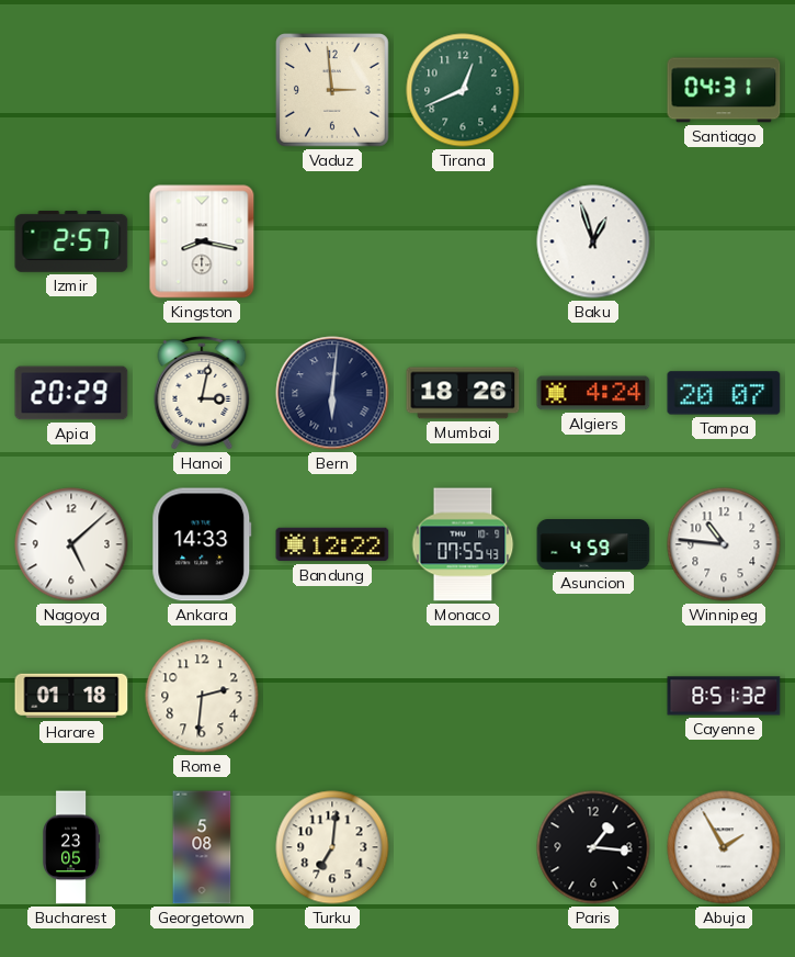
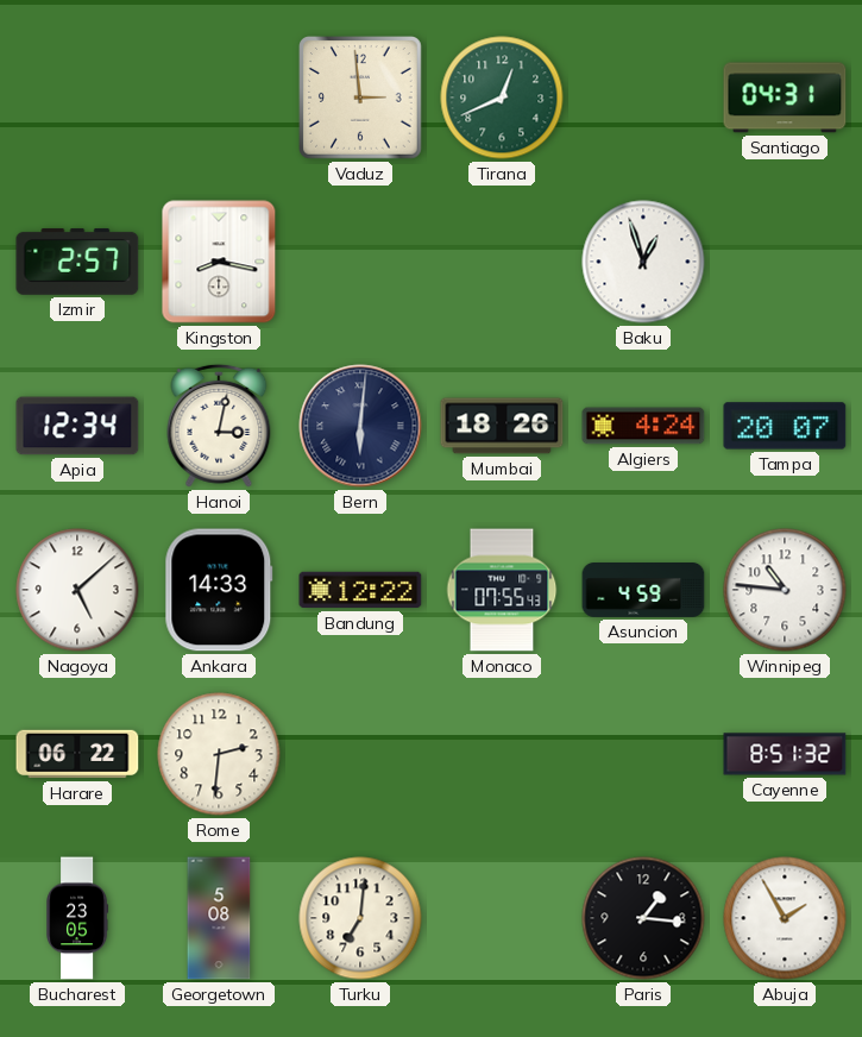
Apia: 20:29 -> 12:34
Harare: 01:18 -> 06:22
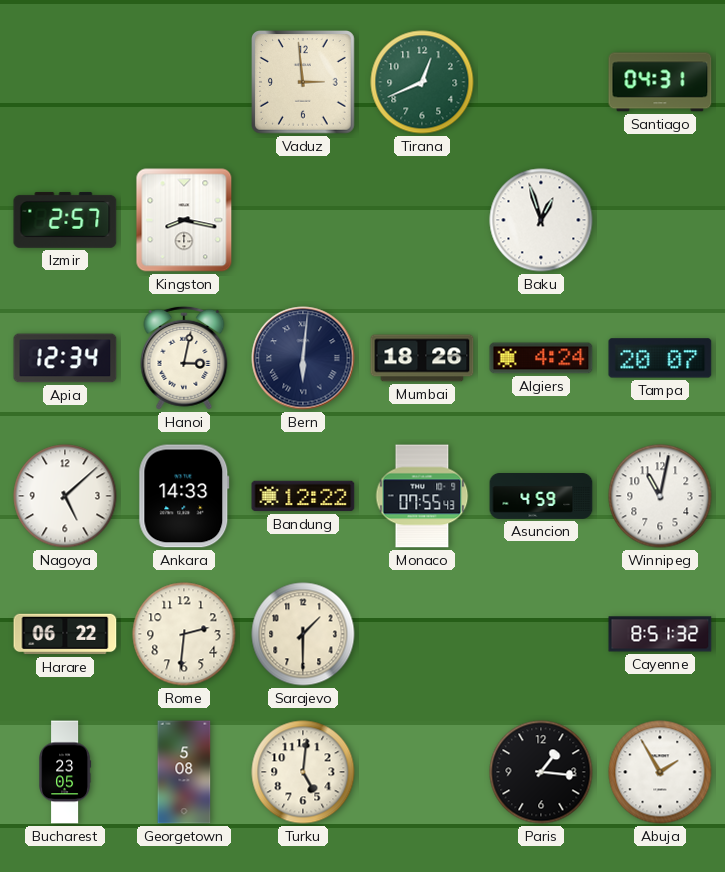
Winnipeg: 10:46 -> 11:02
Sarajevo: none -> 1:30
Turku: 7:01 -> 5:01
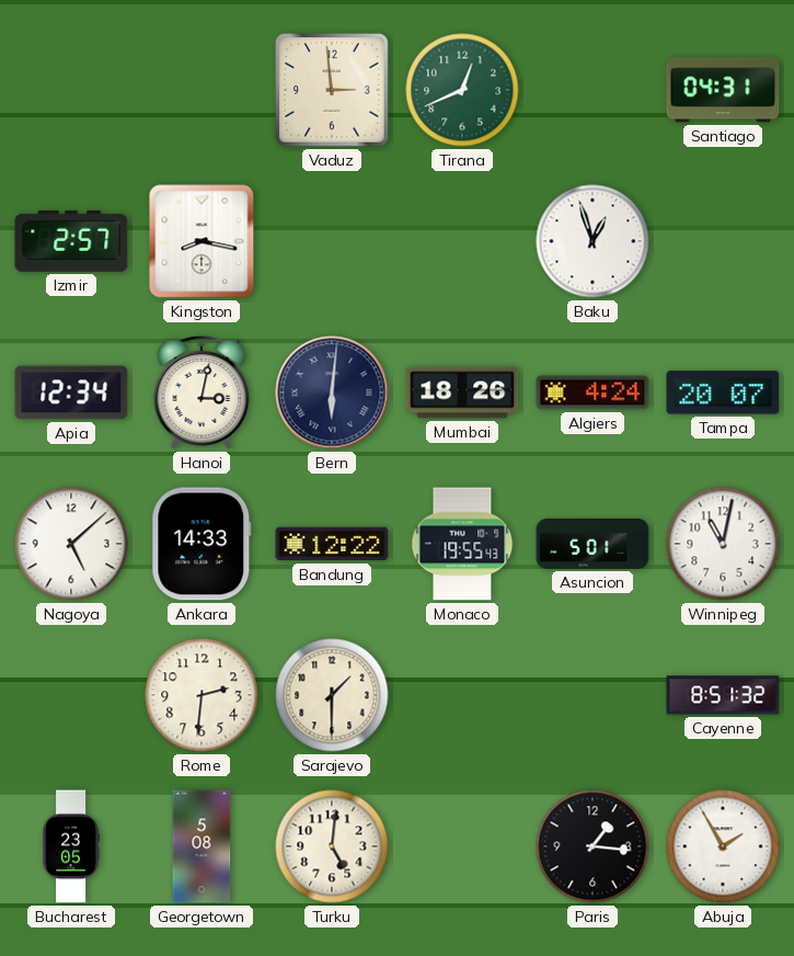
Monaco: 07:55 -> 19:55
Asuncion: 4:59 -> 5:01
Harare: 06:22 -> none
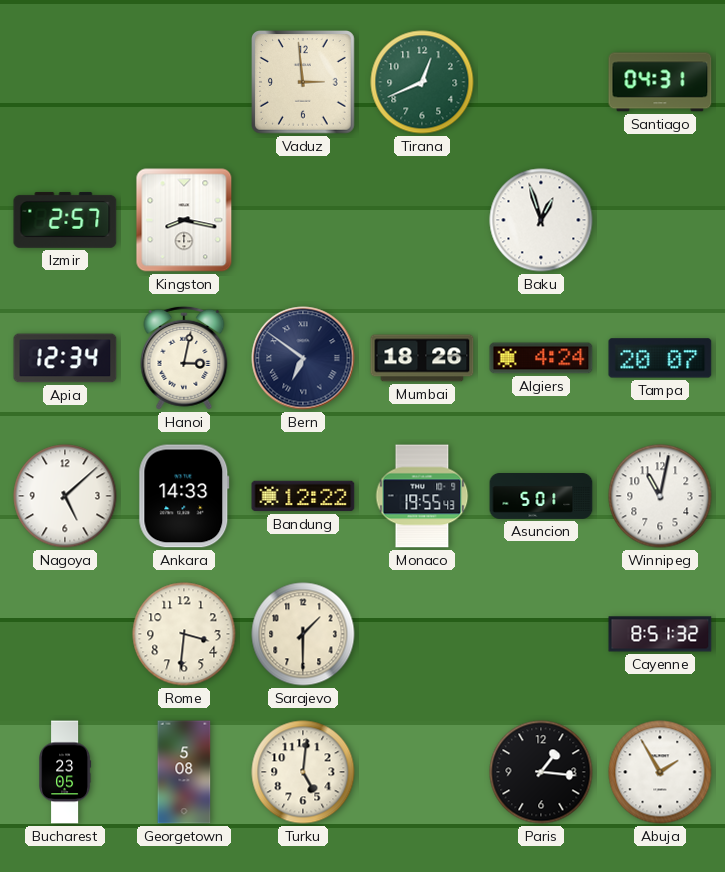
Bern: 6:01 -> 6:51
Rome: 2:31 -> 3:31
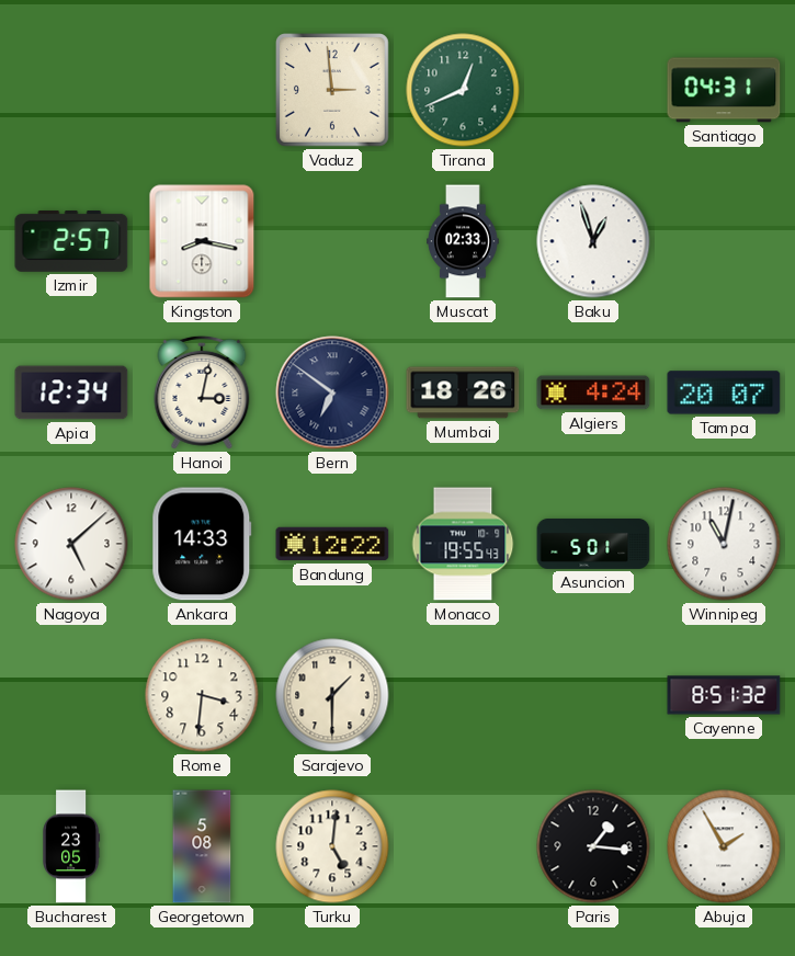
Muscat: none -> 02:33
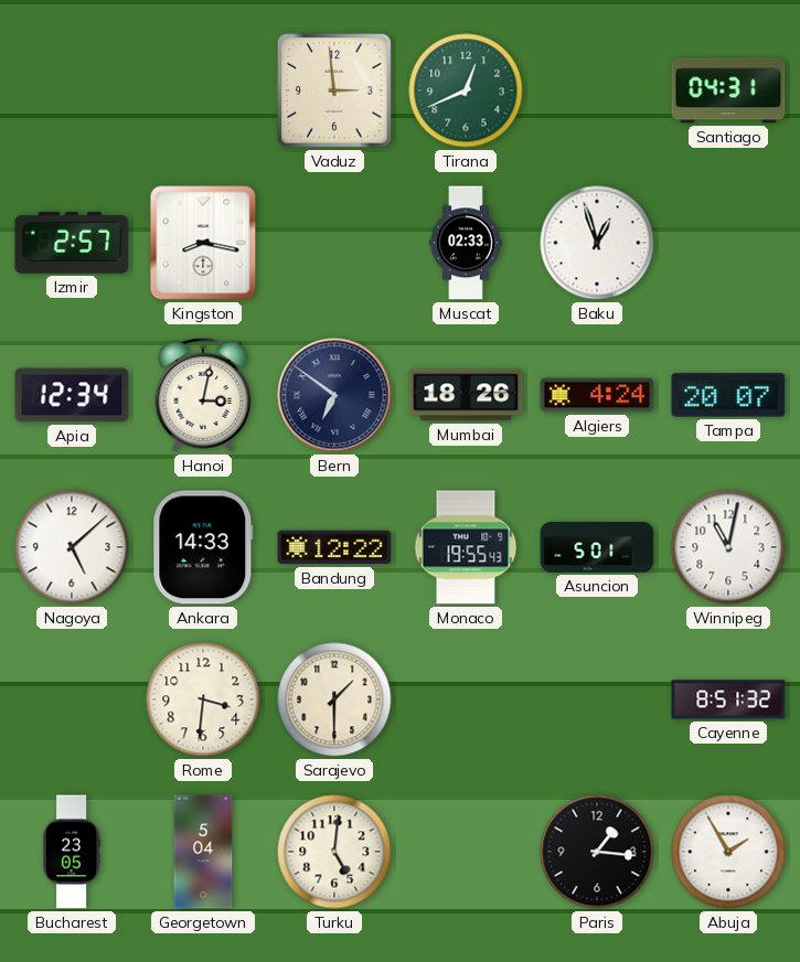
Georgetown: 5:08 -> 5:04
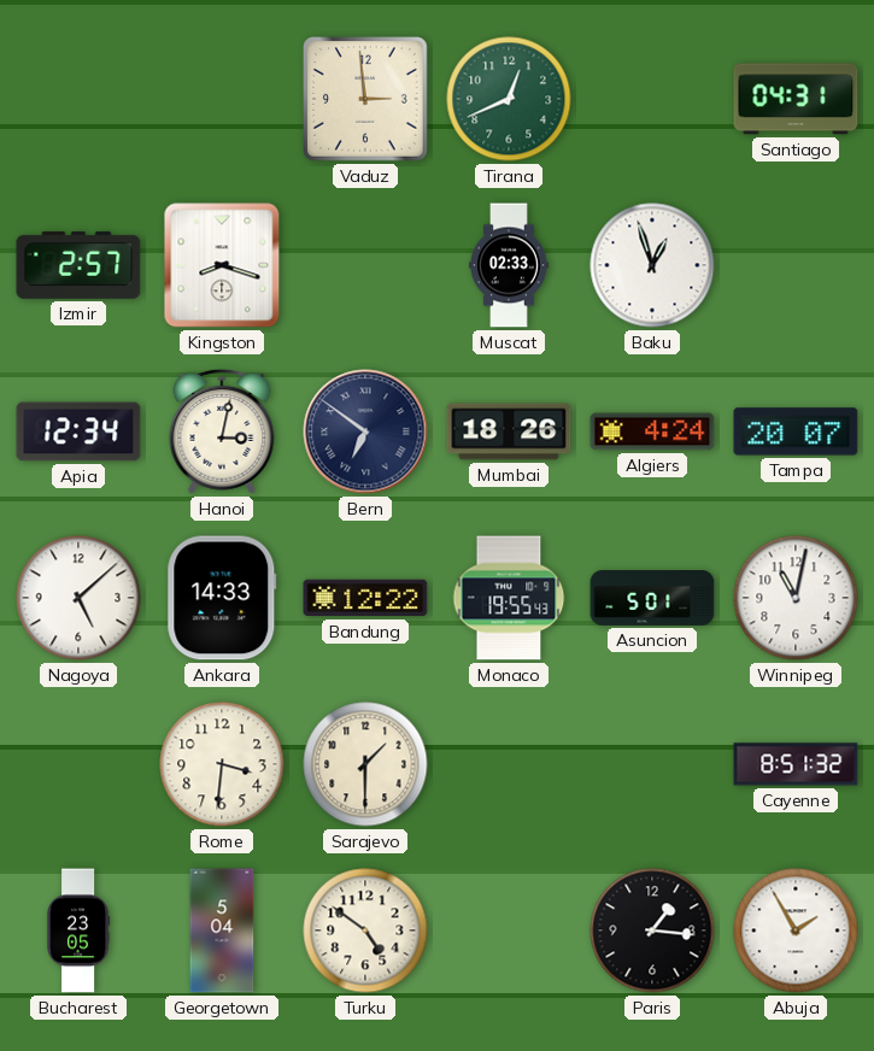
Kingston: 8:17 -> 8:18
Turku: 5:01 -> 4:51
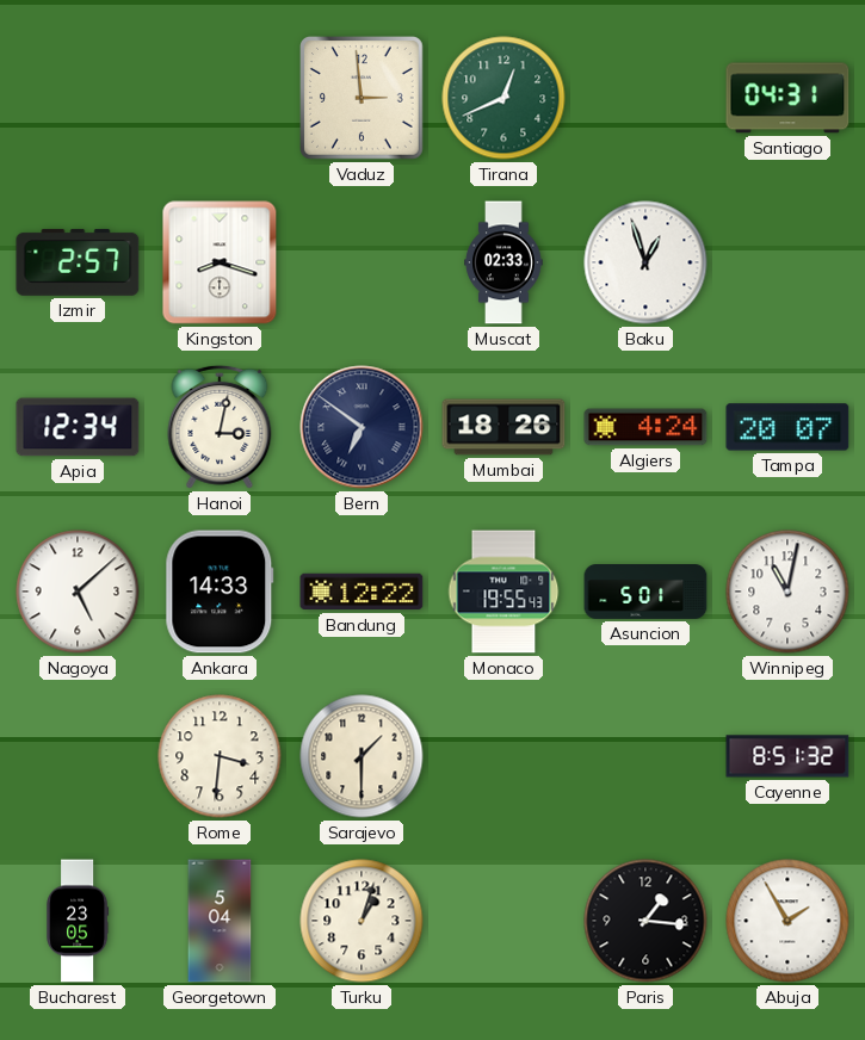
Turku: 4:51 -> 1:03
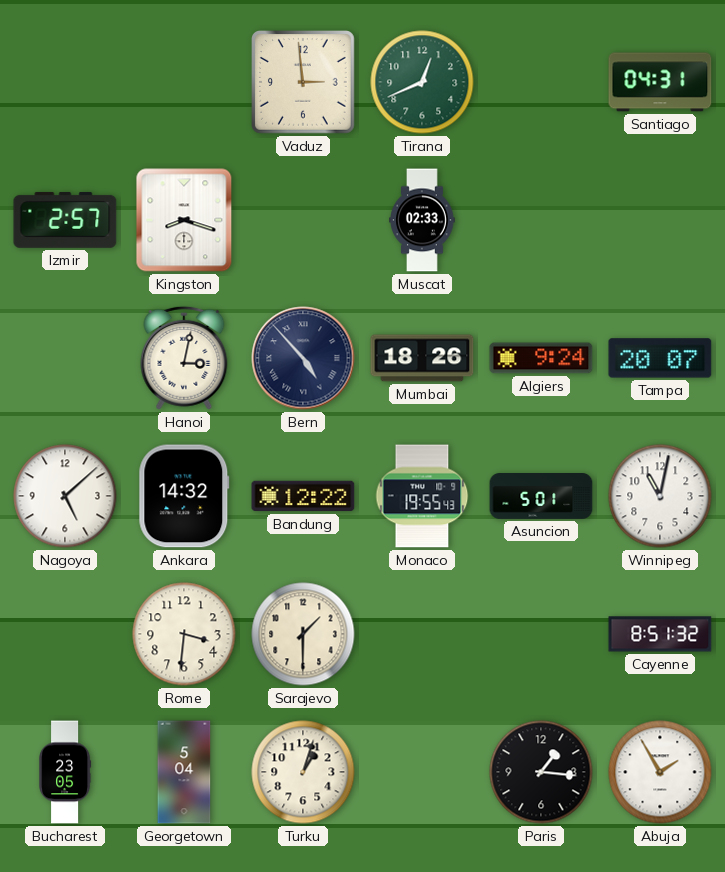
Baku: 12:57 -> none
Apia: 12:34 -> none
Bern: 6:51 -> 4:53
Algiers: 4:24 -> 9:24
Ankara: 14:33 -> 14:32
